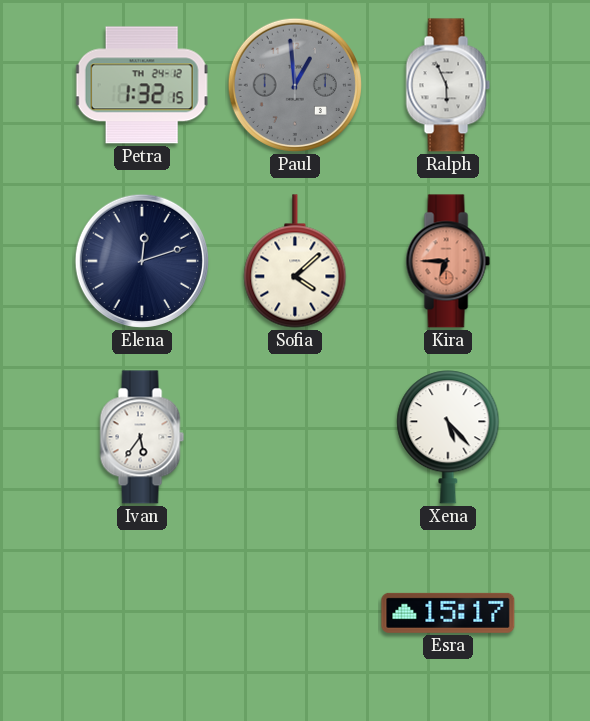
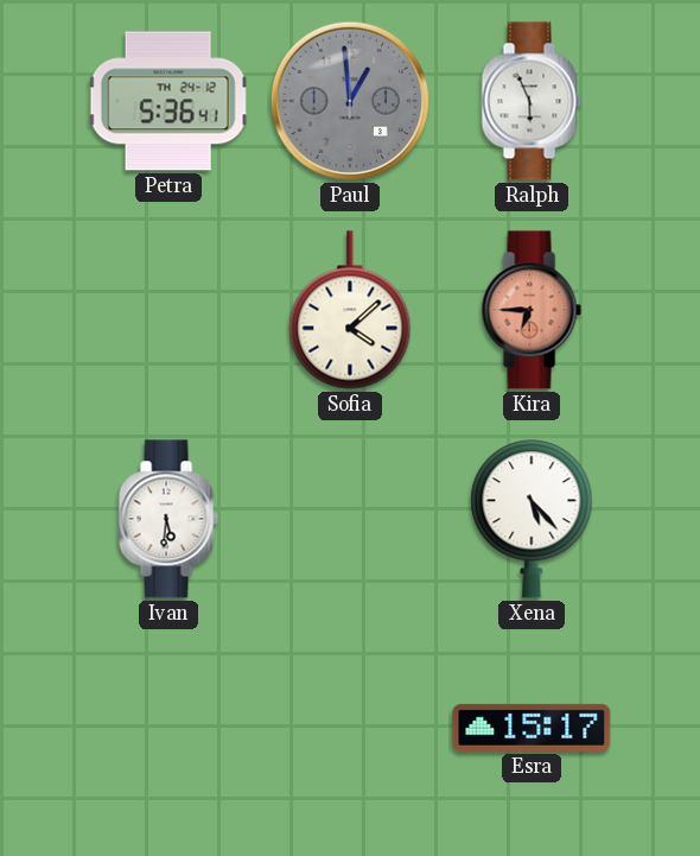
Petra: 1:32 -> 5:36
Elena: 12:12 -> none
Ivan: 5:36 -> 5:31
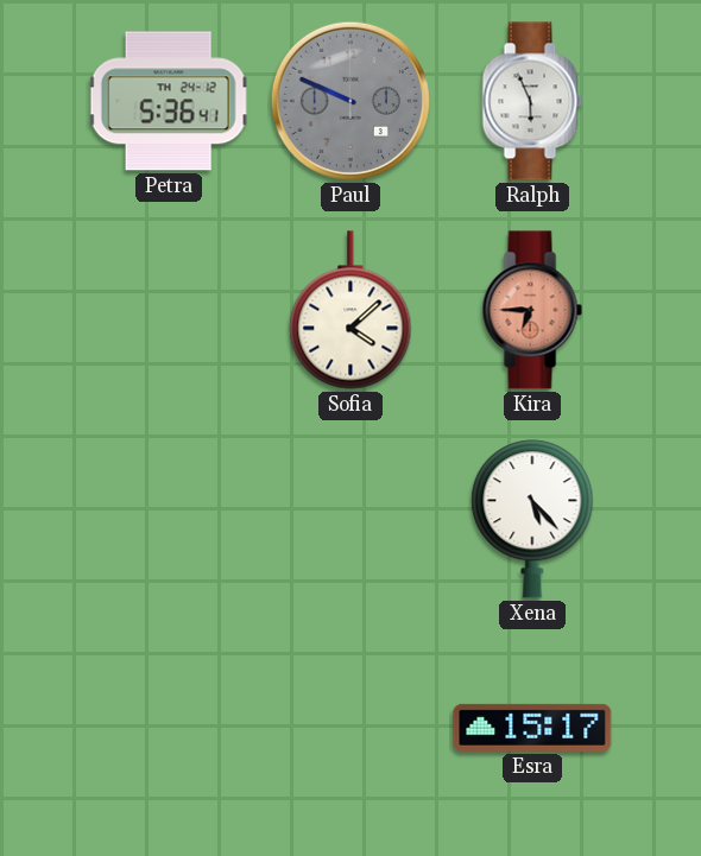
Paul: 12:59 -> 9:49
Ivan: 5:31 -> none
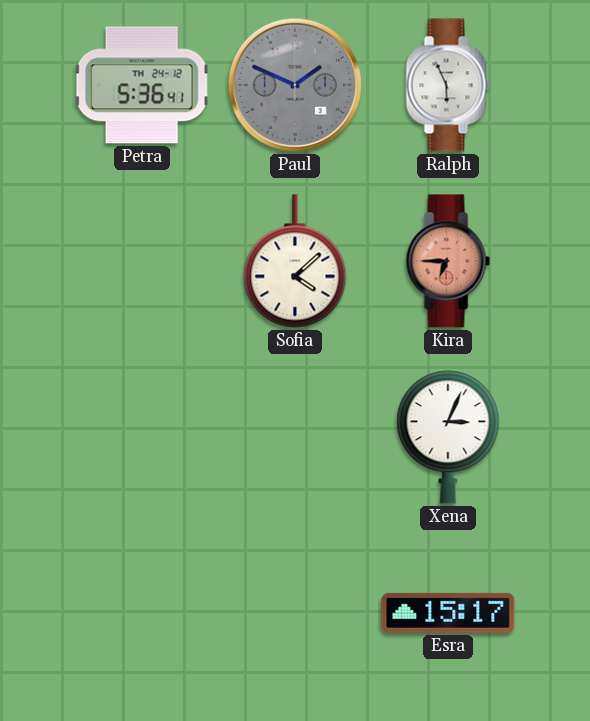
Paul: 9:49 -> 1:49
Xena: 5:23 -> 3:04
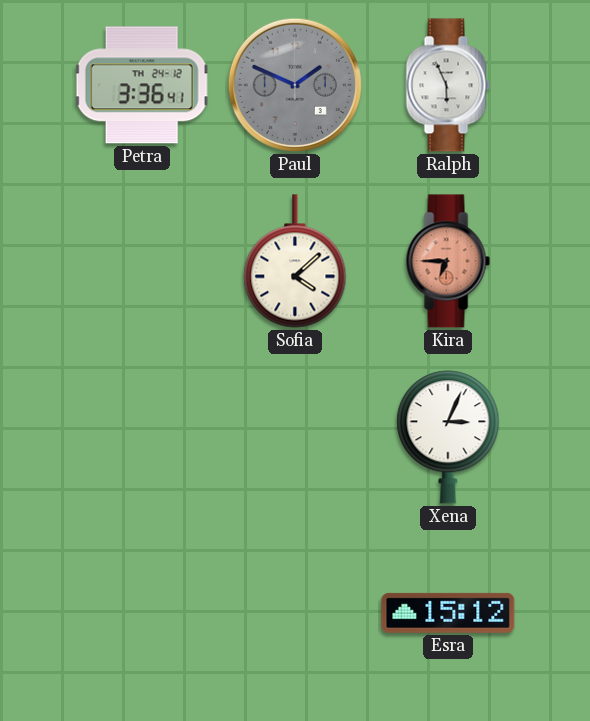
Petra: 5:36 -> 3:36
Esra: 15:17 -> 15:12
